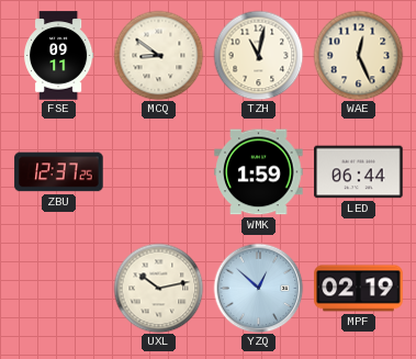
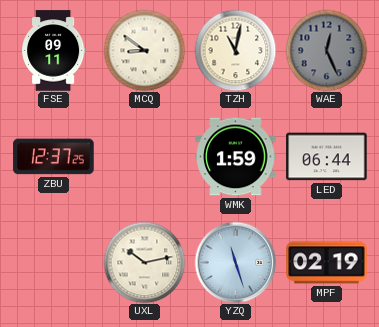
WAE dial: cream -> grey
YZQ: 12:52 -> 11:27
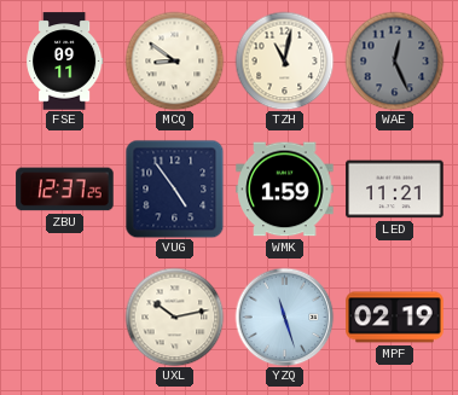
VUG: none -> 4:54
LED: 06:44 -> 11:21
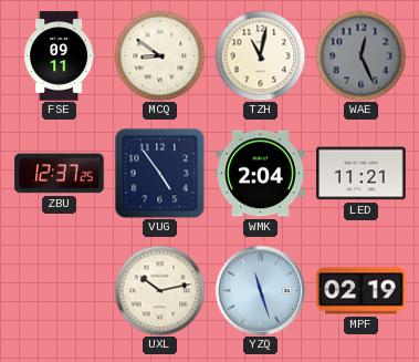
WMK: 1:59 -> 2:04
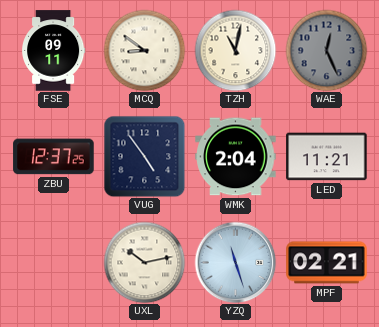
MPF: 02:19 -> 02:21
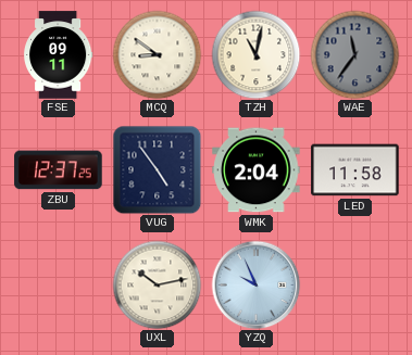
WAE: 12:26 -> 11:36
LED: 11:21 -> 11:58
YZQ: 11:27 -> 9:56
MPF: 02:21 -> none
